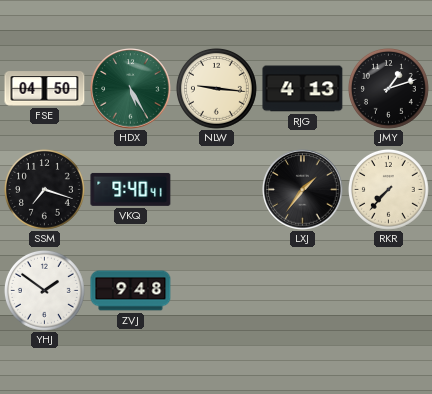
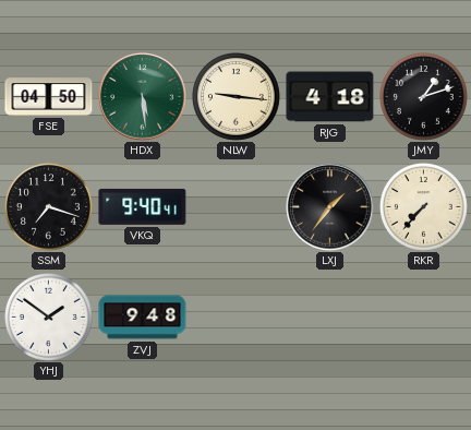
HDX: 5:25 -> 5:29
RJG: 4:13 -> 4:18
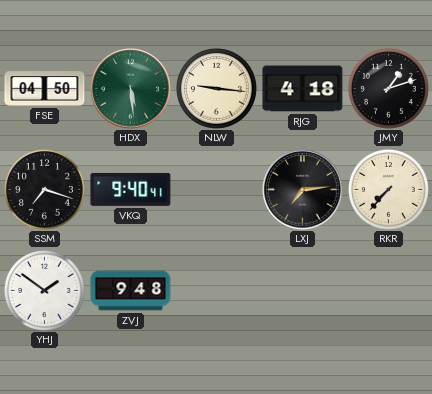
LXJ: 1:36 -> 7:14
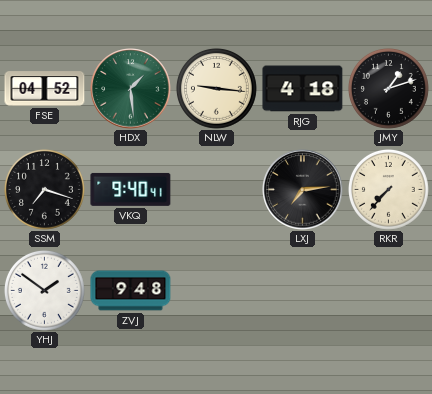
FSE: 04:50 -> 04:52
HDX: 5:29 -> 1:29
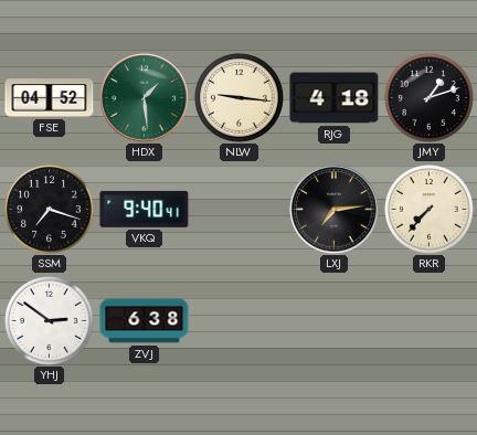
YHJ: 1:51 -> 2:51
ZVJ: 9:48 -> 6:38
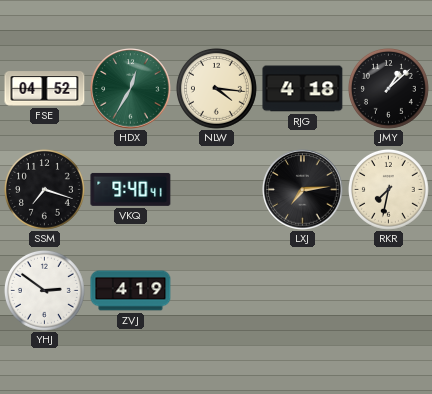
HDX: 1:29 -> 12:35
NLW: 9:16 -> 4:16
JMY: 1:12 -> 1:08
RKR: 7:37 -> 7:32
ZVJ: 6:38 -> 4:19
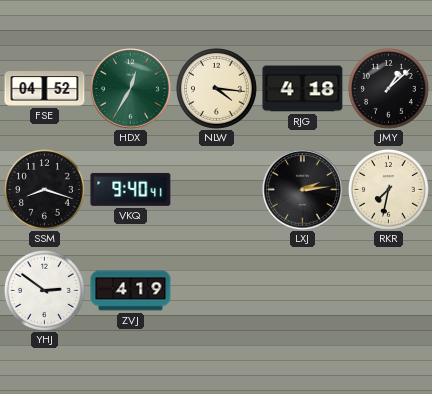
SSM: 7:18 -> 8:18
LXJ: 7:14 -> 2:14
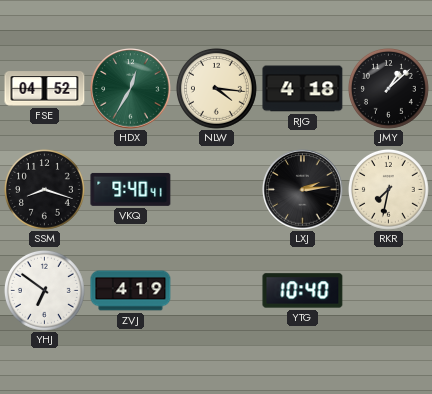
YHJ: 2:51 -> 6:51
YTG: none -> 10:40
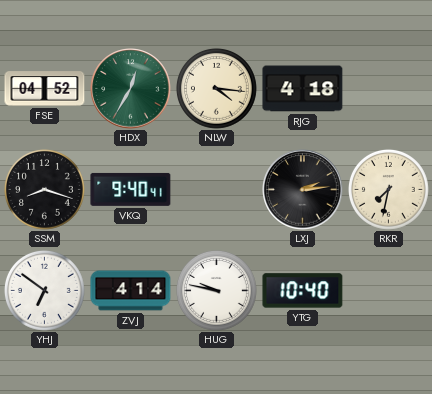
JMY: 1:08 -> none
ZVJ: 4:19 -> 4:14
HUG: none -> 9:47
